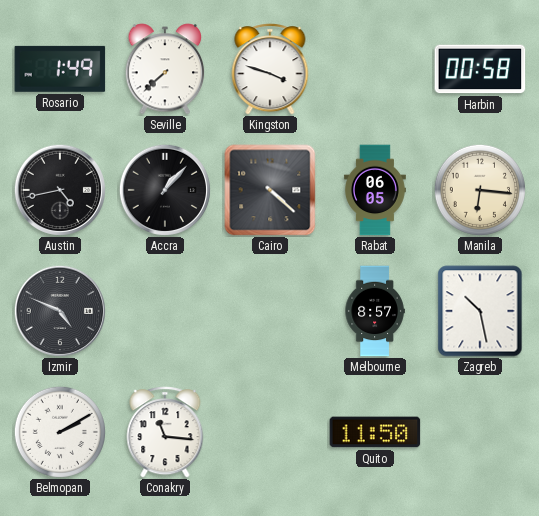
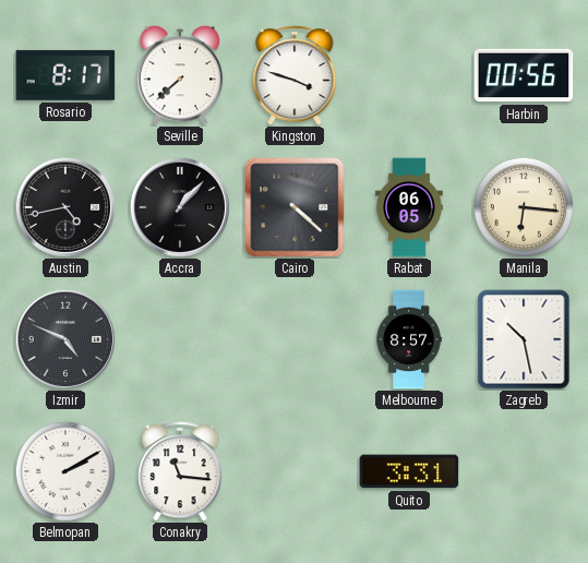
Rosario: 1:49 -> 8:17
Harbin: 00:58 -> 00:56
Quito: 11:50 -> 3:31
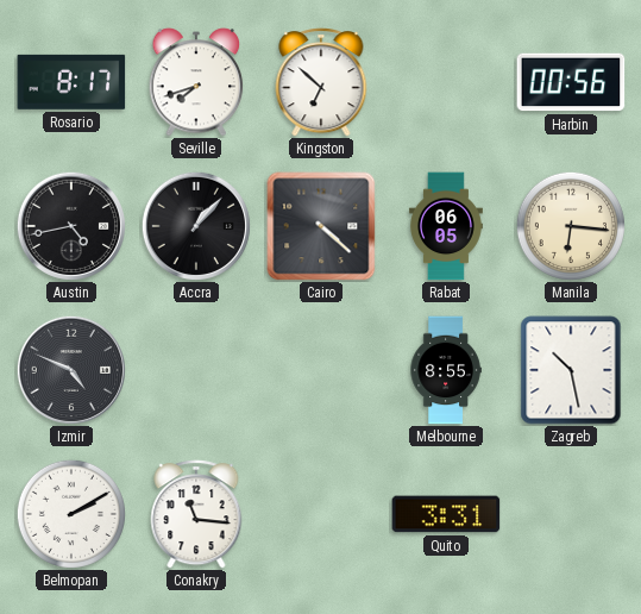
Seville: 7:38 -> 7:42
Kingston: 3:48 -> 6:52
Melbourne: 8:57 -> 8:55
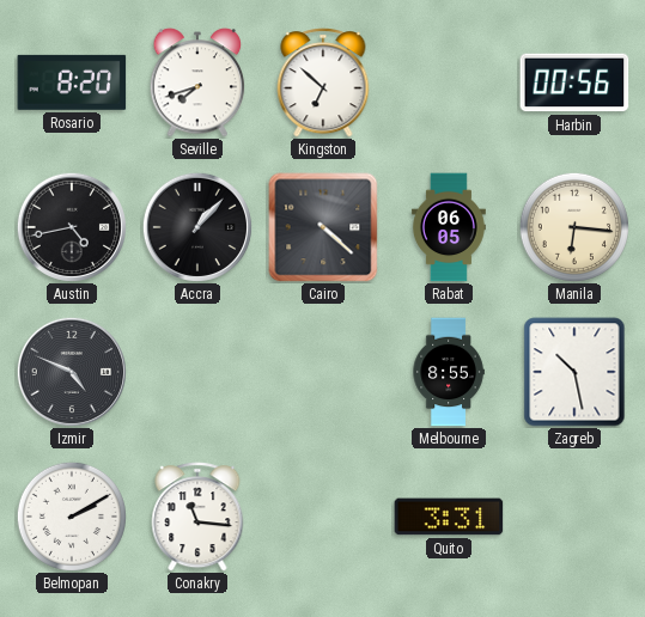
Rosario: 8:17 -> 8:20
